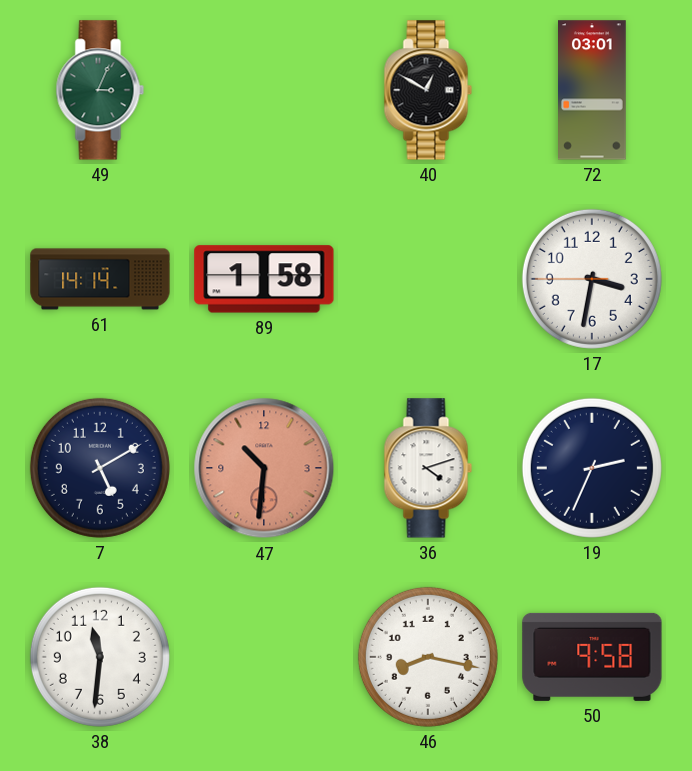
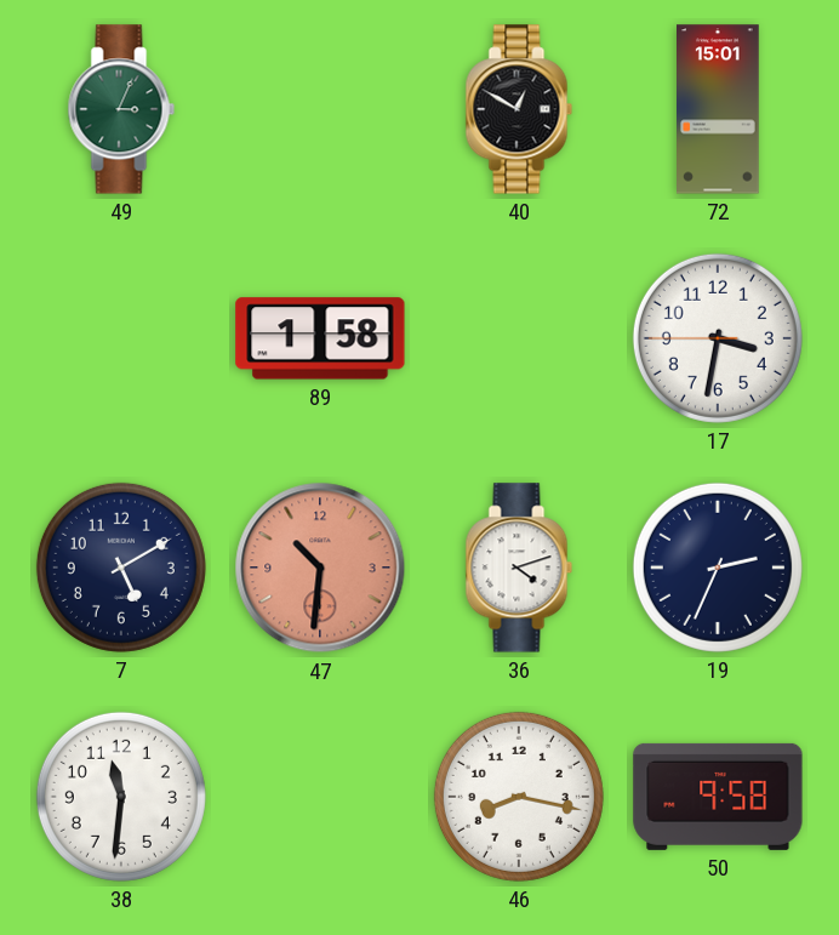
72: 03:01 -> 15:01
61: 14:14 -> none
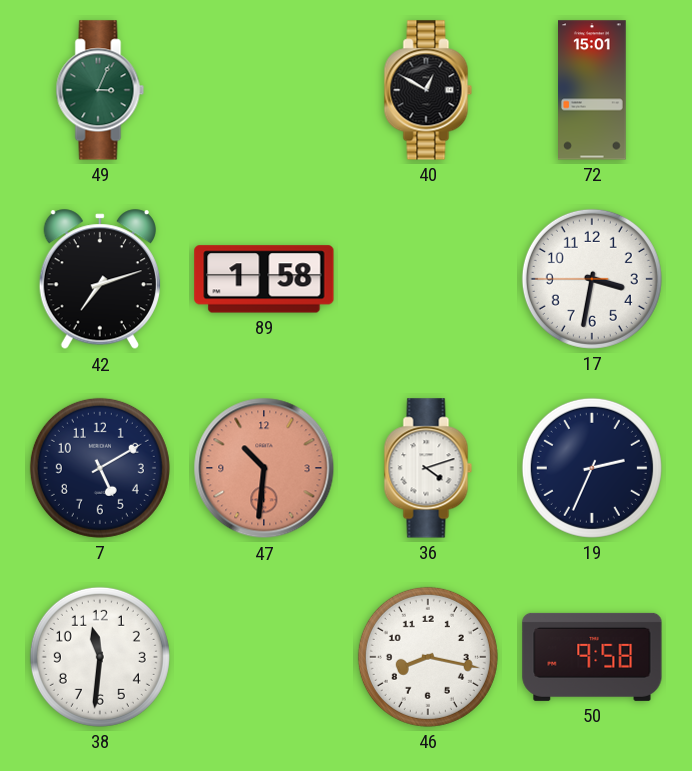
42: none -> 7:12
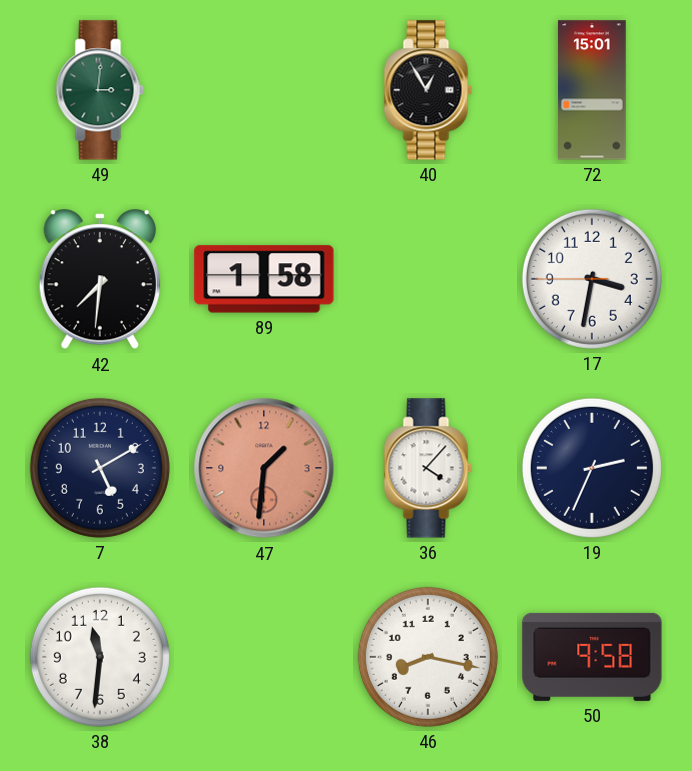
49: 3:04 -> 3:01
40: 12:50 -> 12:55
42: 7:12 -> 7:31
47: 10:31 -> 1:31
36: 4:12 -> 4:07
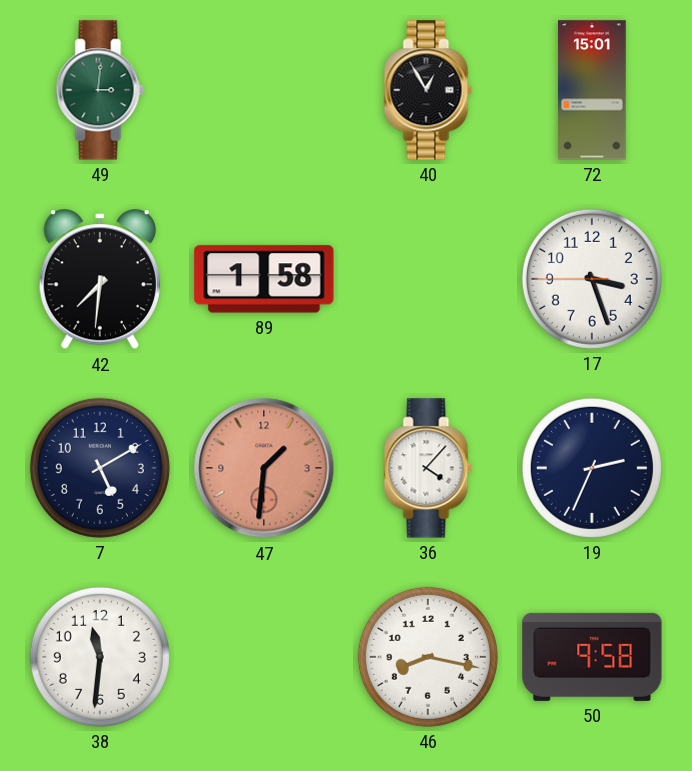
17: 3:31 -> 3:26
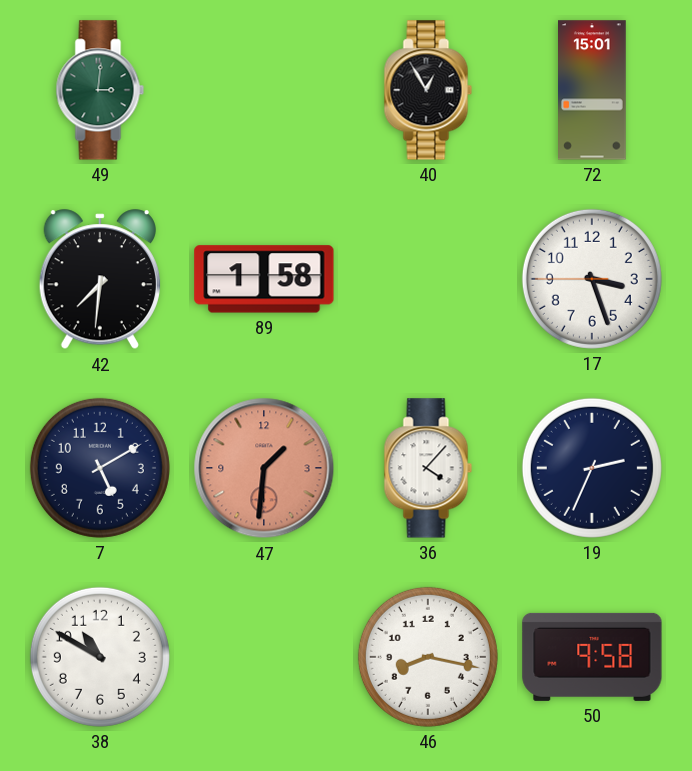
38: 11:31 -> 10:50
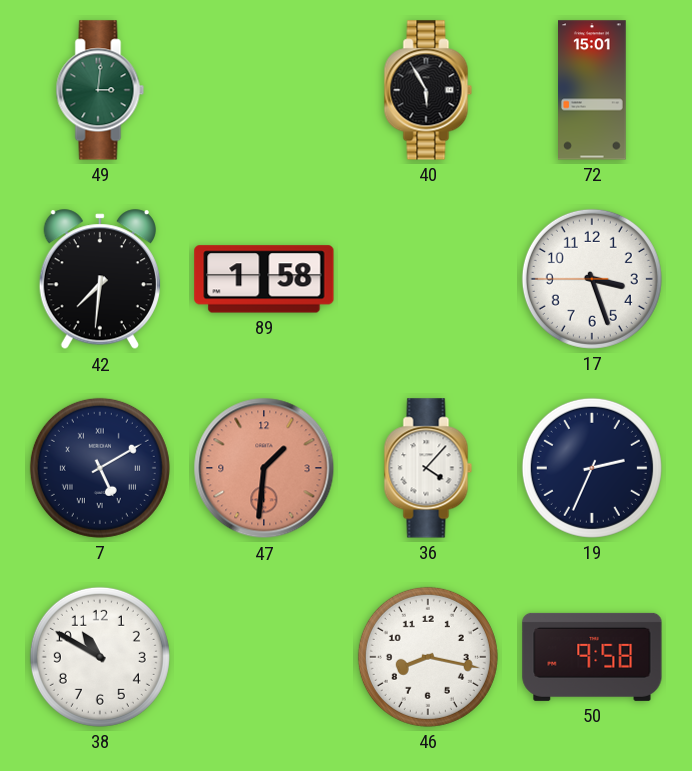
40: 12:55 -> 5:55
7 numerals: Arabic -> Roman
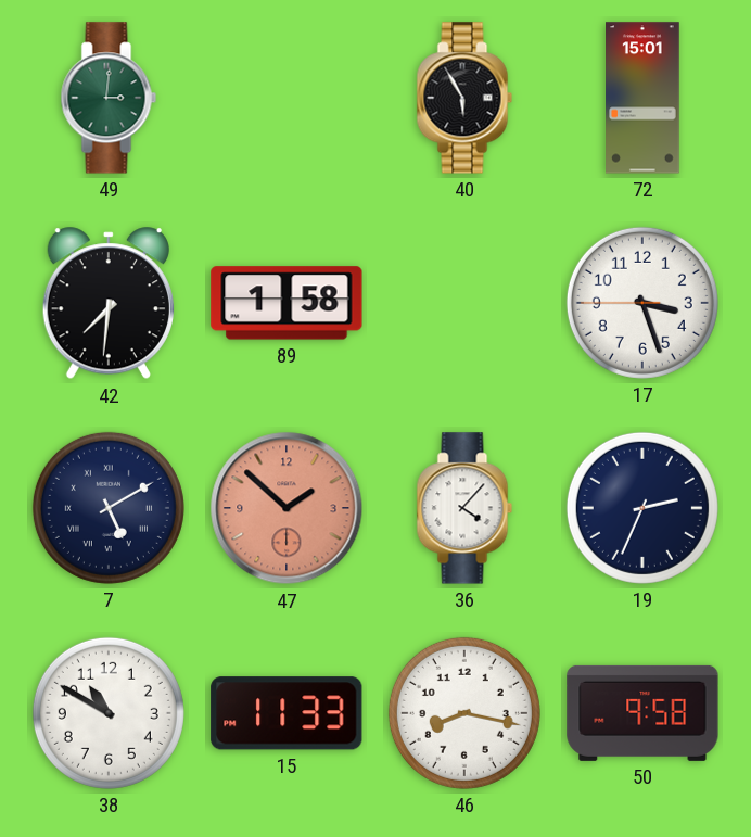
47: 1:31 -> 1:52
15: none -> 11:33
